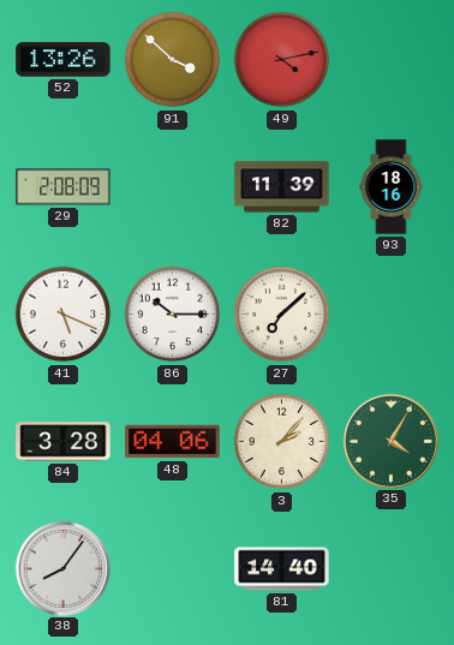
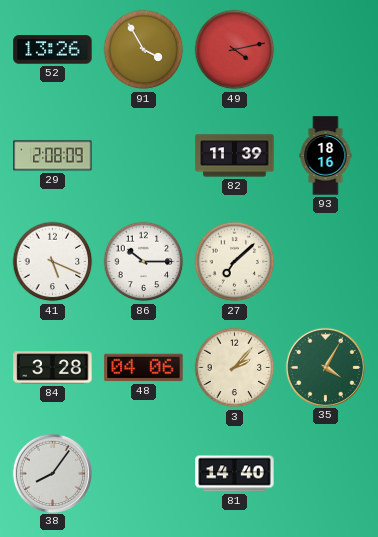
91: 3:52 -> 3:55
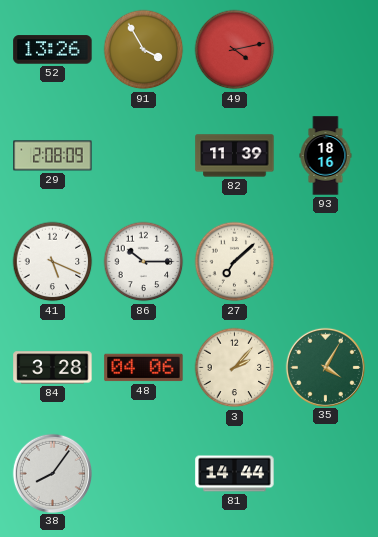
81: 14:40 -> 14:44
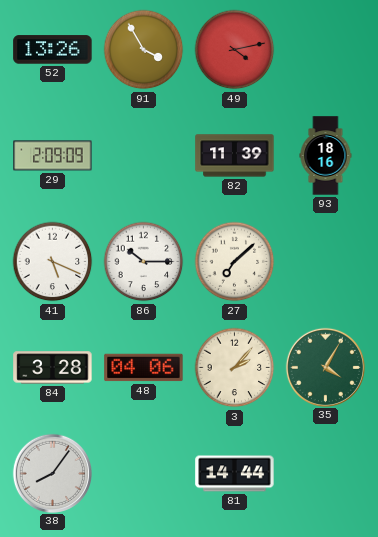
29: 2:08 -> 2:09
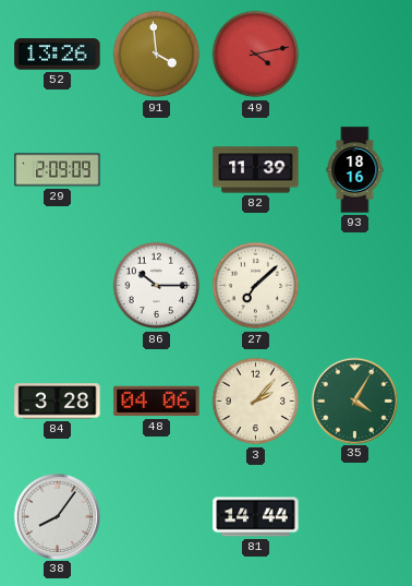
91: 3:55 -> 3:59
41: 5:19 -> none
